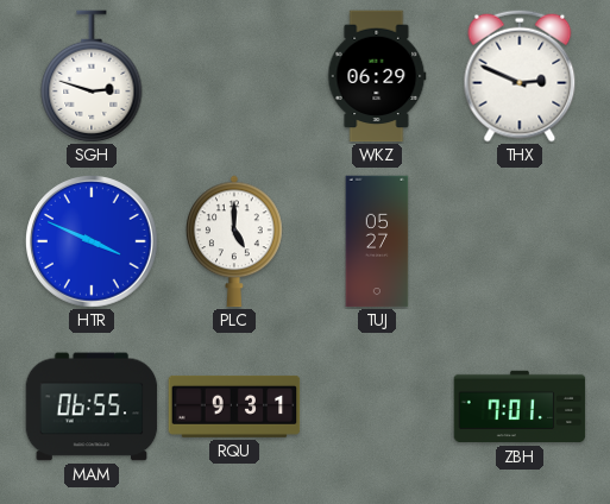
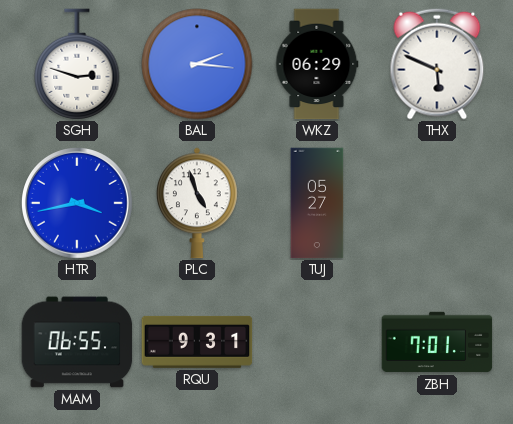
BAL: none -> 2:16
THX: 2:49 -> 5:49
HTR: 3:49 -> 3:43
PLC: 5:00 -> 4:57
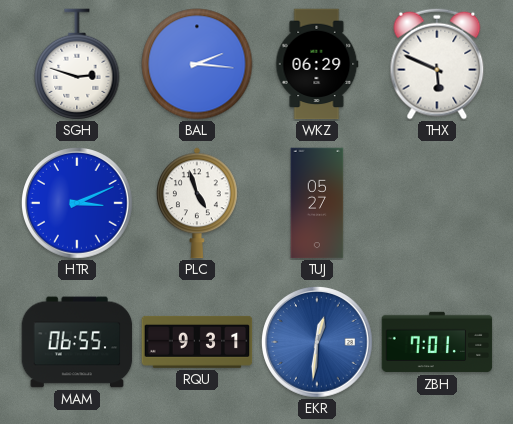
HTR: 3:43 -> 3:11
EKR: none -> 12:31
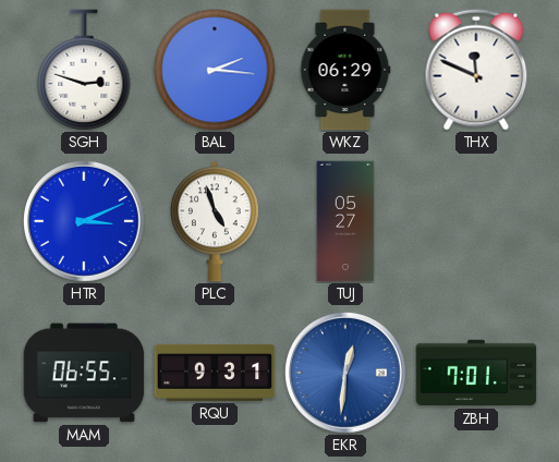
THX: 5:49 -> 11:49
